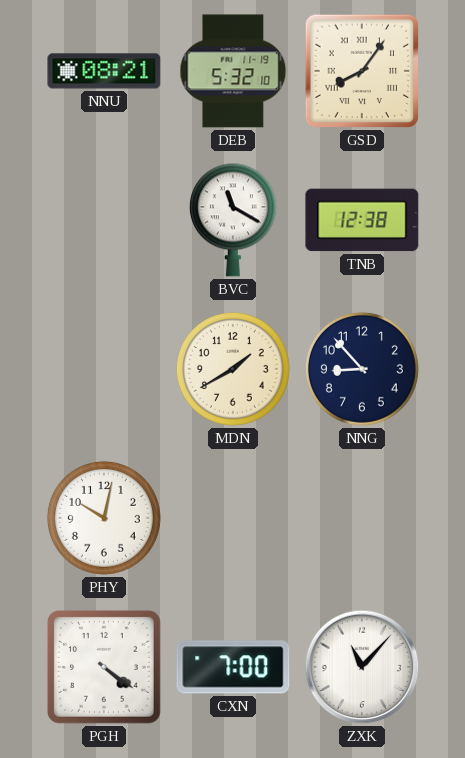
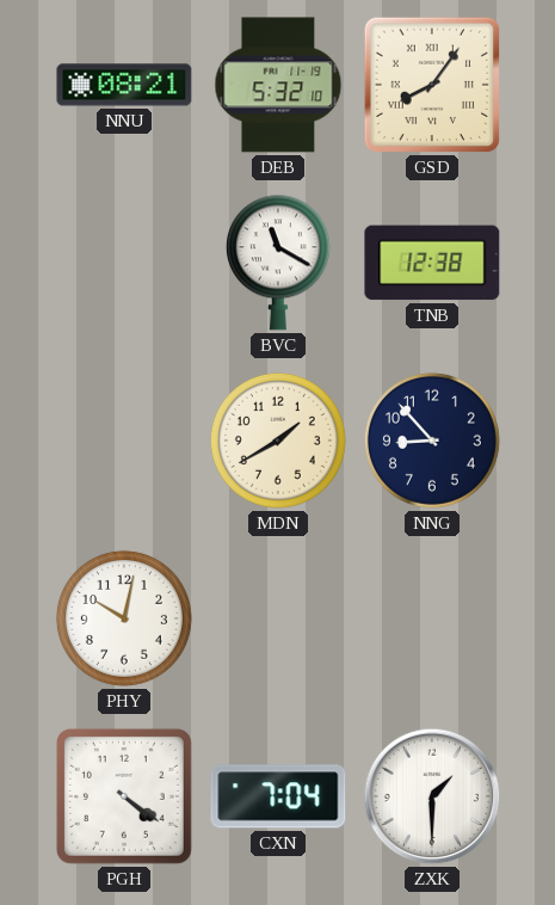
CXN: 7:00 -> 7:04
ZXK: 11:07 -> 1:30
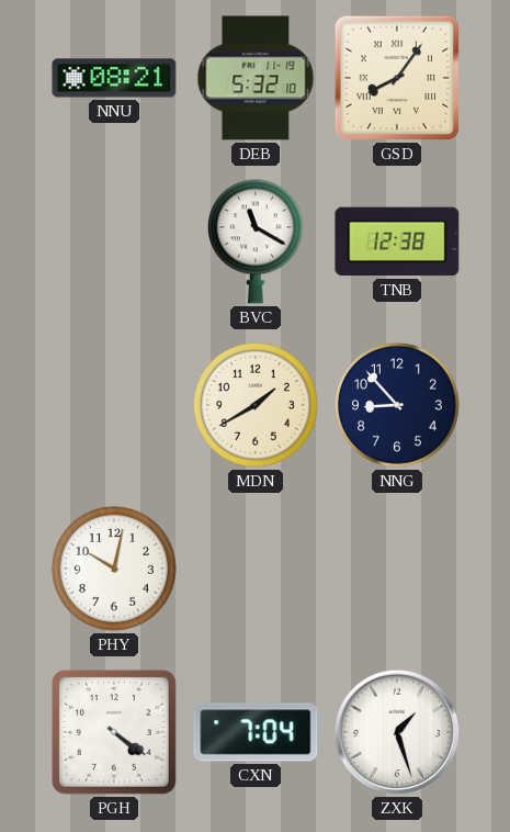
ZXK: 1:30 -> 1:27
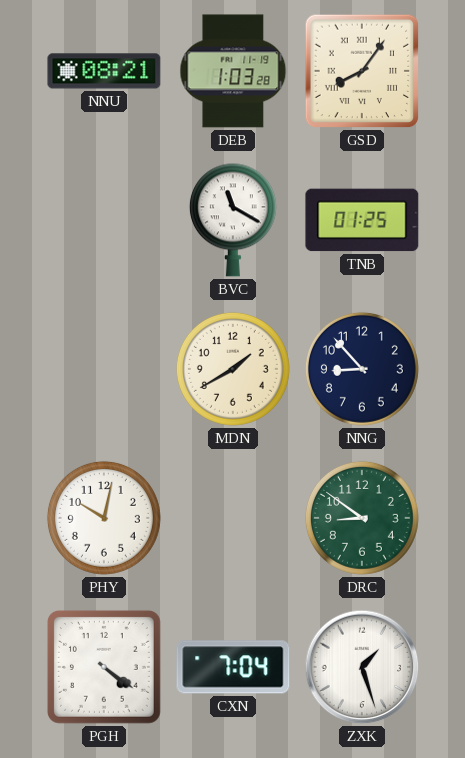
DEB: 5:32 -> 1:03
TNB: 12:38 -> 01:25
DRC: none -> 8:51
